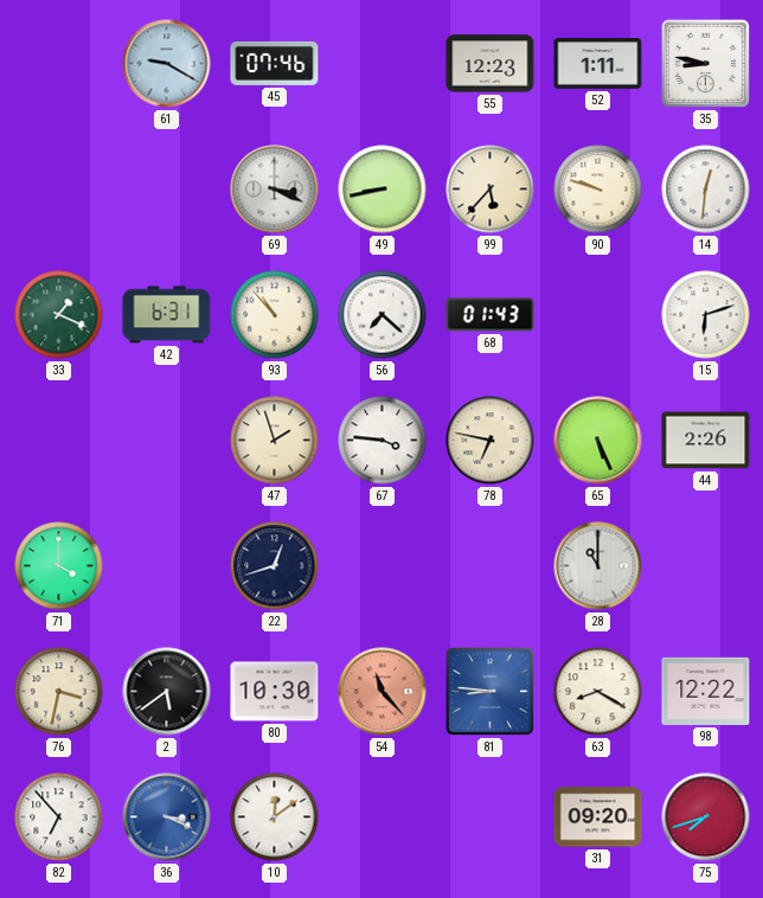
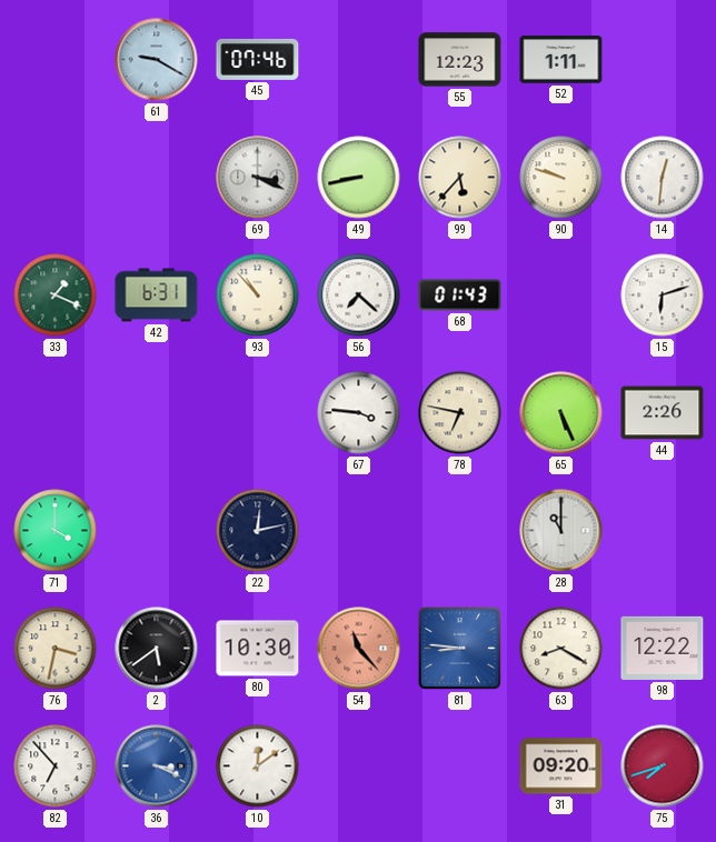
35: 8:47 -> none
47: 1:57 -> none
22: 12:42 -> 12:13
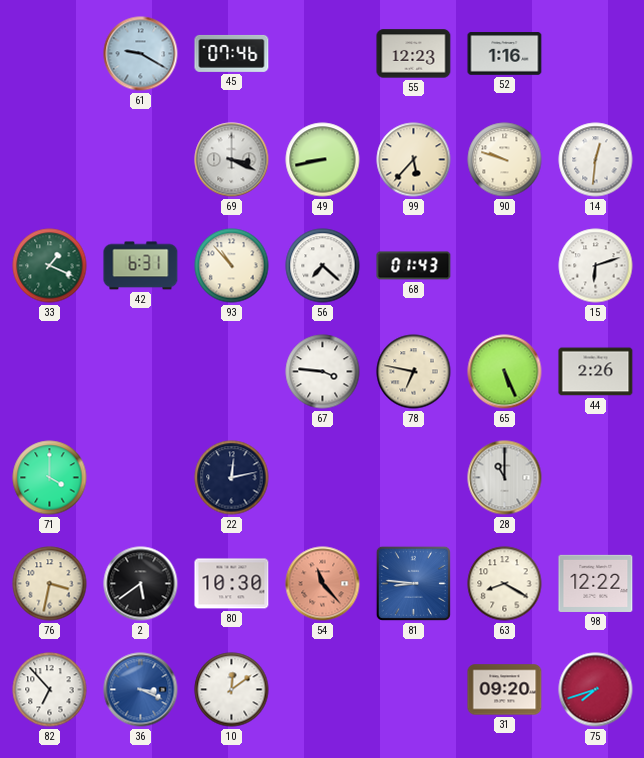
52: 1:11 -> 1:16
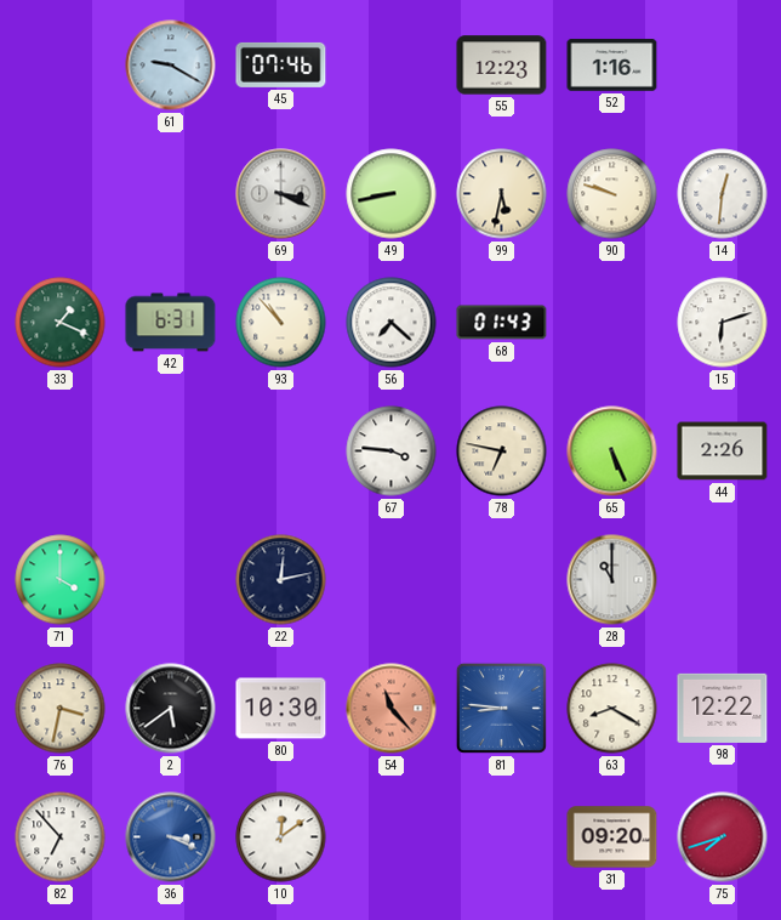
99: 5:37 -> 5:32
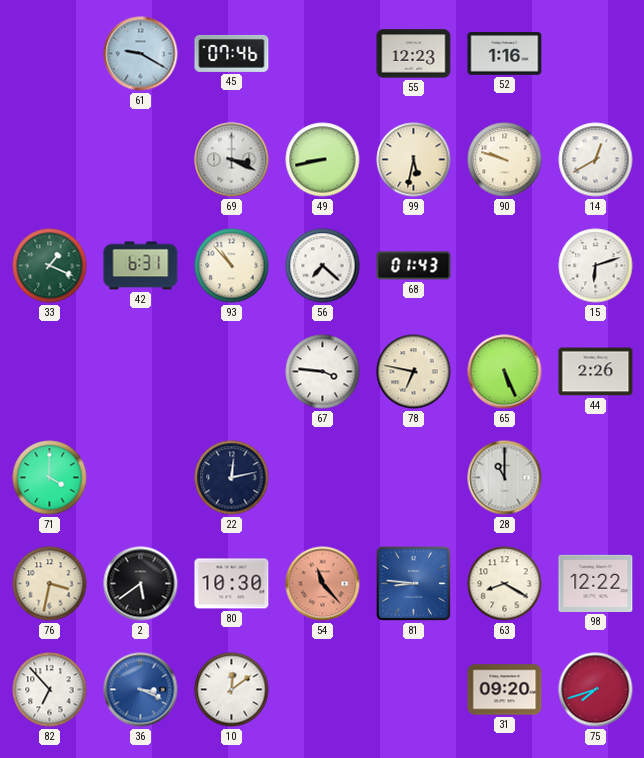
14: 12:31 -> 12:40
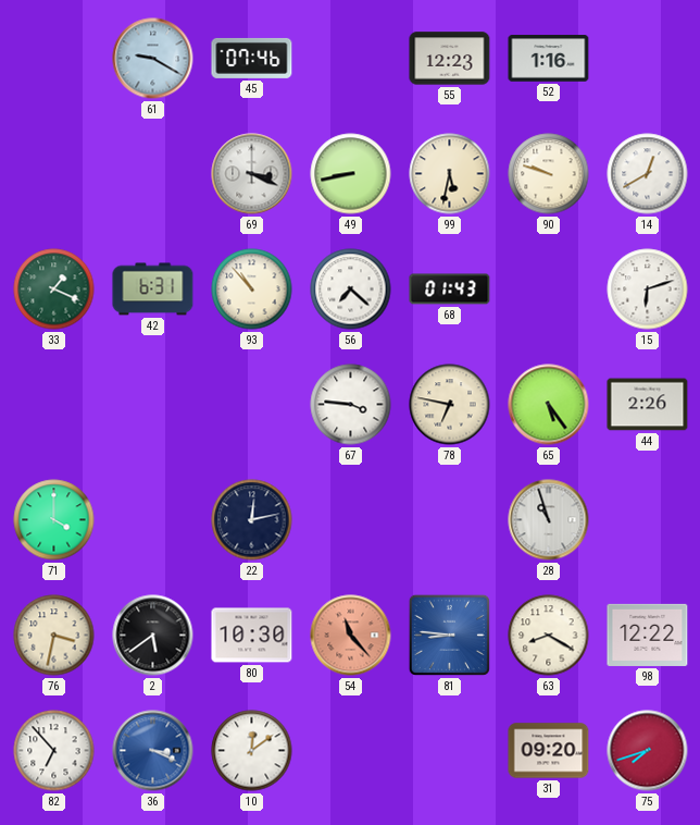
65: 5:26 -> 5:24
28: 11:00 -> 10:57
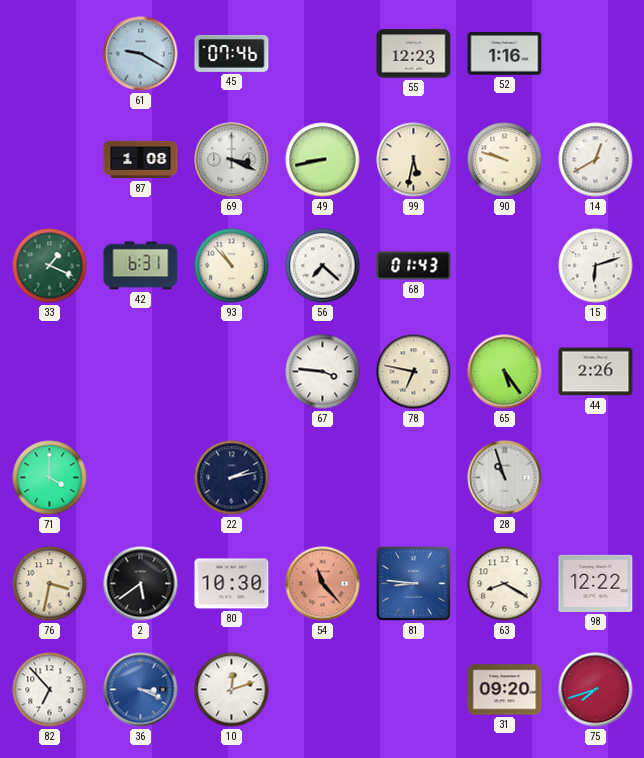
87: none -> 1:08
22: 12:13 -> 2:13
10: 12:09 -> 12:12
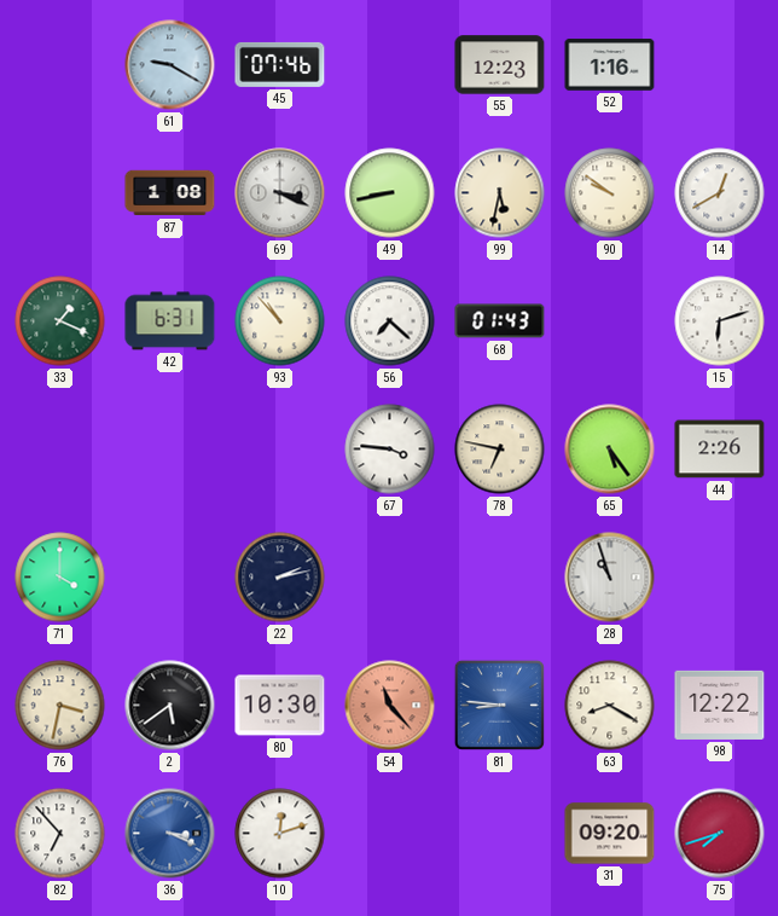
90: 9:48 -> 9:51
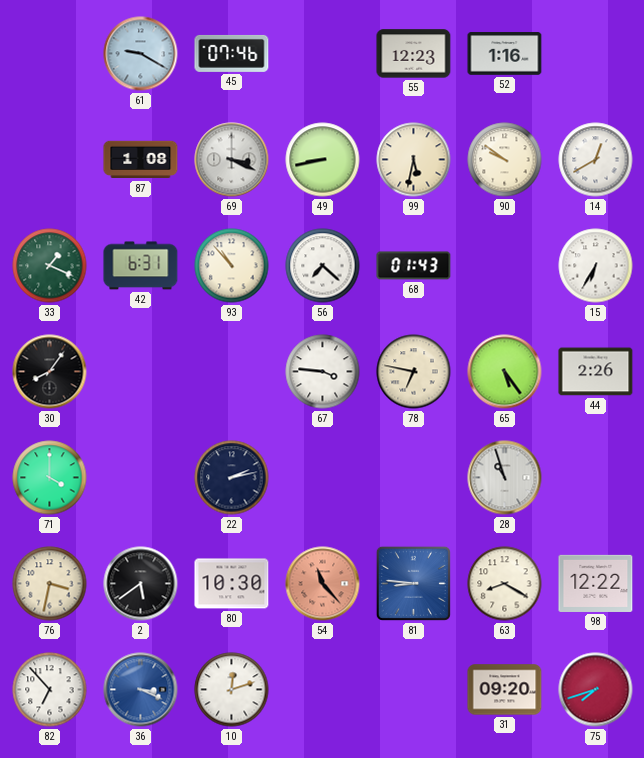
15: 6:12 -> 6:35
30: none -> 8:06
